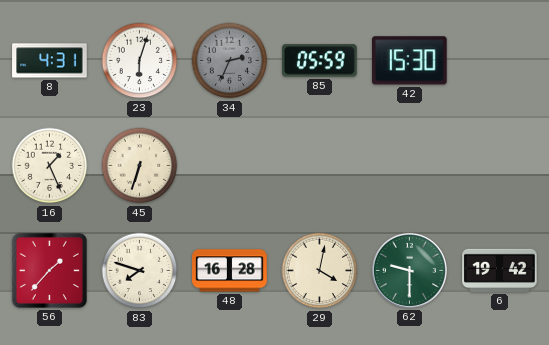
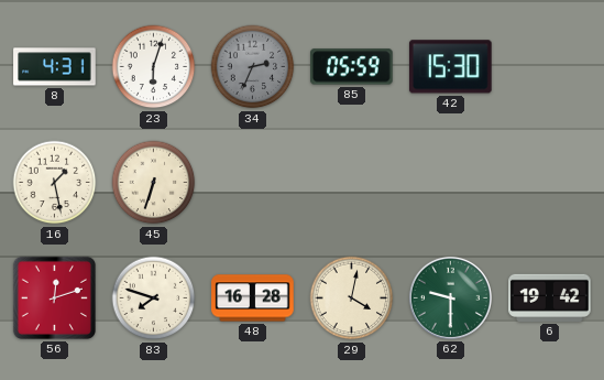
16: 1:26 -> 1:28
56: 1:37 -> 12:12
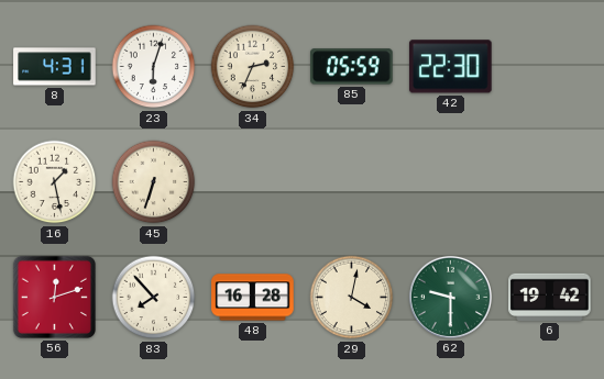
34 dial: grey -> cream
42: 15:30 -> 22:30
83: 7:48 -> 7:53
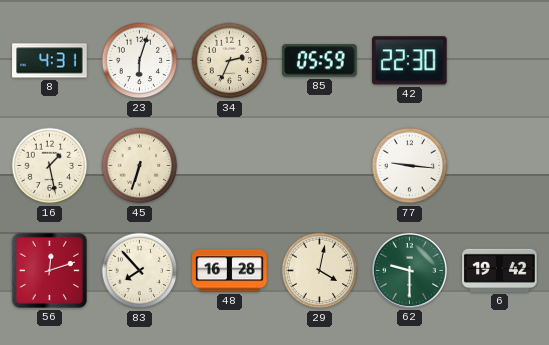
77: none -> 9:16
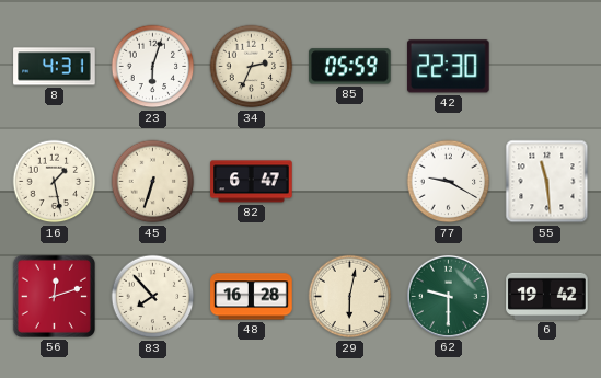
82: none -> 6:47
77: 9:16 -> 9:20
55: none -> 11:29
29: 4:02 -> 6:02
